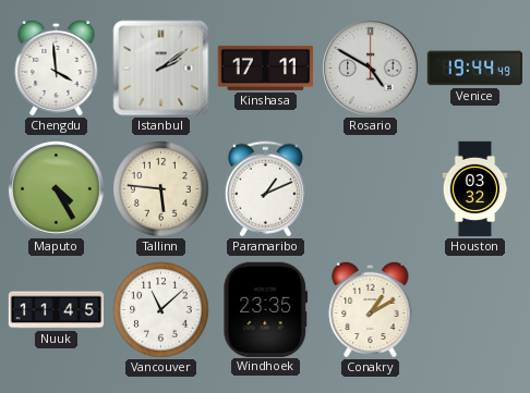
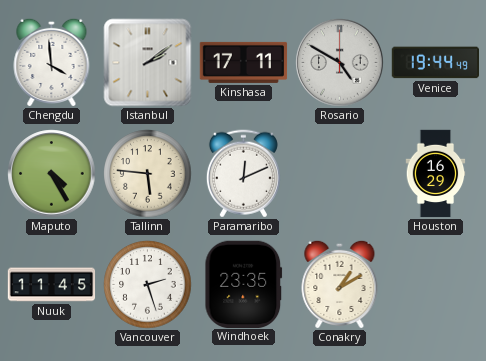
Paramaribo: 1:11 -> 12:11
Houston: 03:32 -> 16:29
Vancouver: 11:08 -> 2:27
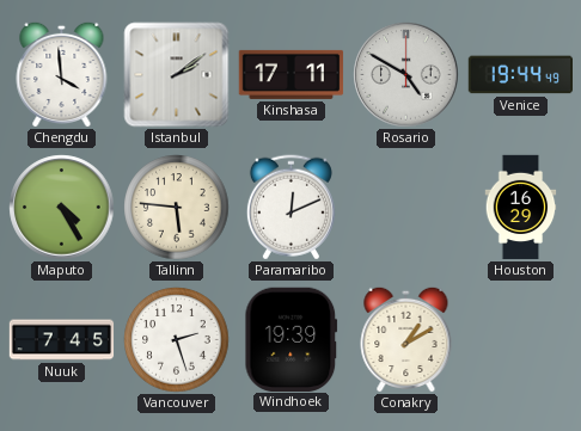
Nuuk: 11:45 -> 7:45
Windhoek: 23:35 -> 19:39
